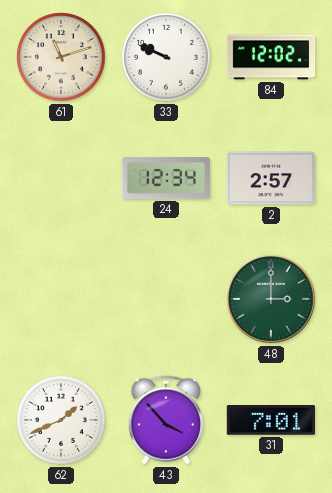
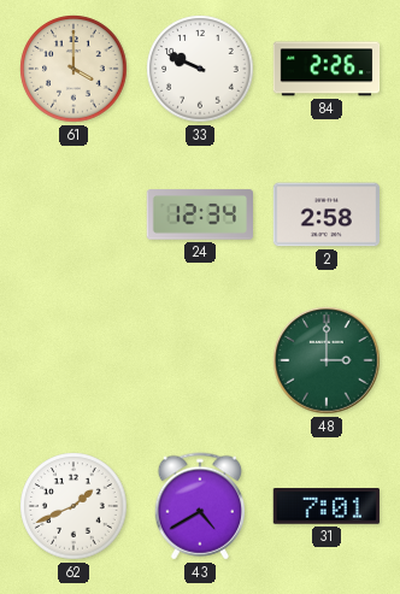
61: 11:12 -> 4:00
84: 12:02 -> 2:26
2: 2:57 -> 2:58
43: 3:53 -> 4:40
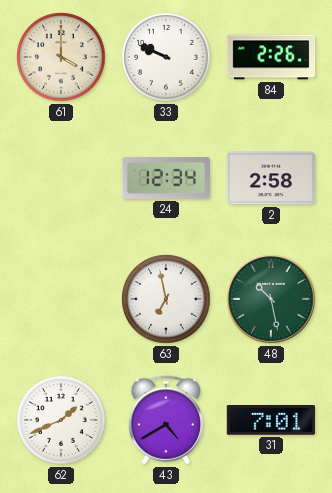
63: none -> 6:58
48: 3:00 -> 10:28
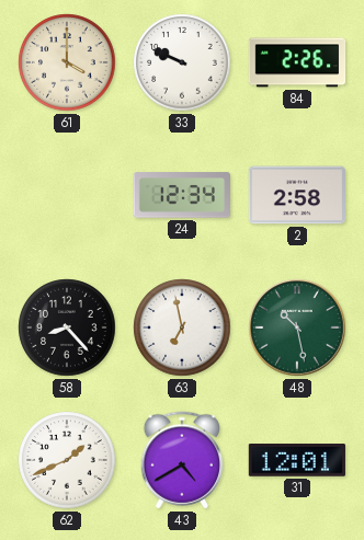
58: none -> 8:23
31: 7:01 -> 12:01
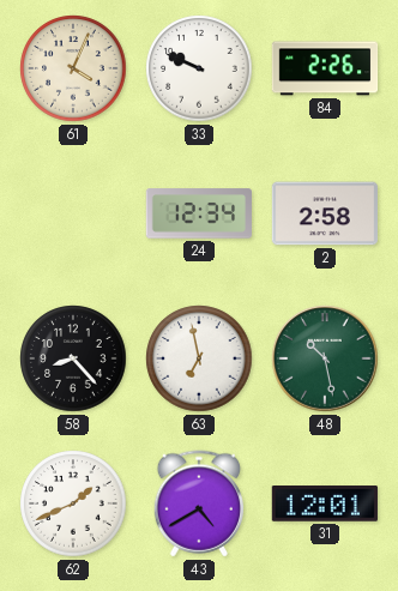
61: 4:00 -> 4:04
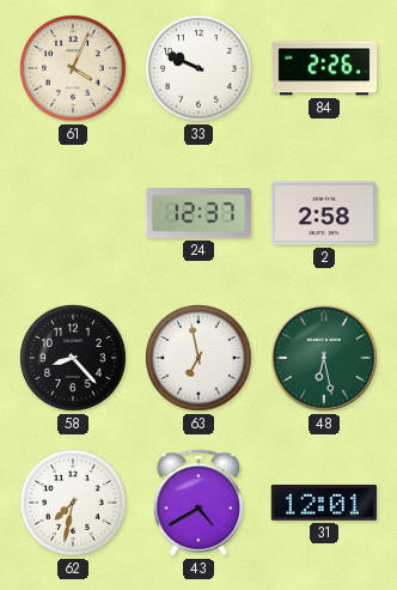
24: 12:34 -> 12:37
48: 10:28 -> 6:28
62: 1:41 -> 7:32
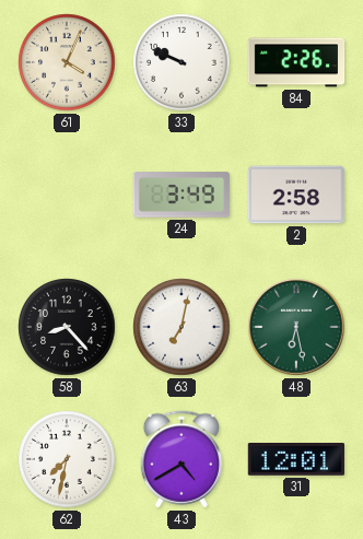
24: 12:37 -> 3:49
63: 6:58 -> 7:02
